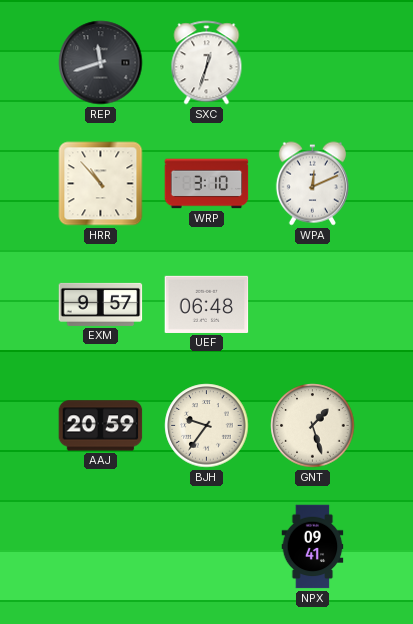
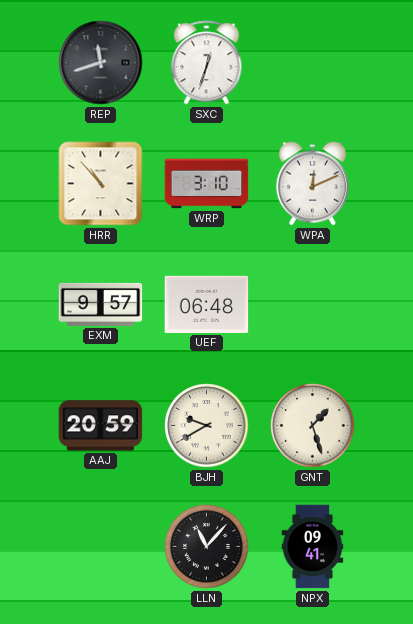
BJH: 9:36 -> 9:40
LLN: none -> 11:07
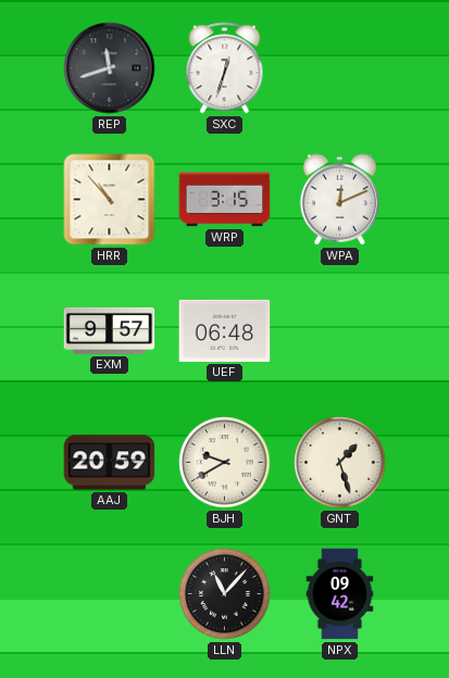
WRP: 3:10 -> 3:15
NPX: 09:41 -> 09:42
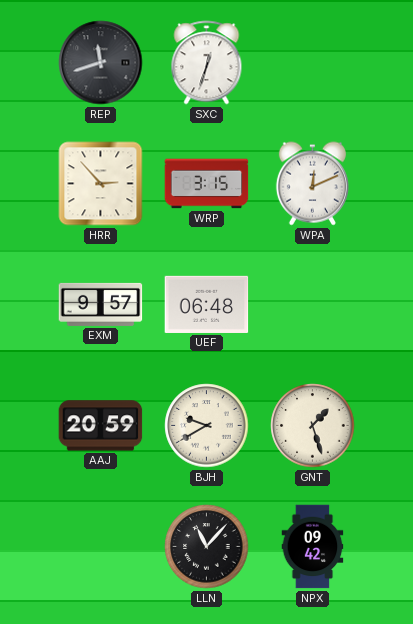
HRR: 10:53 -> 2:53
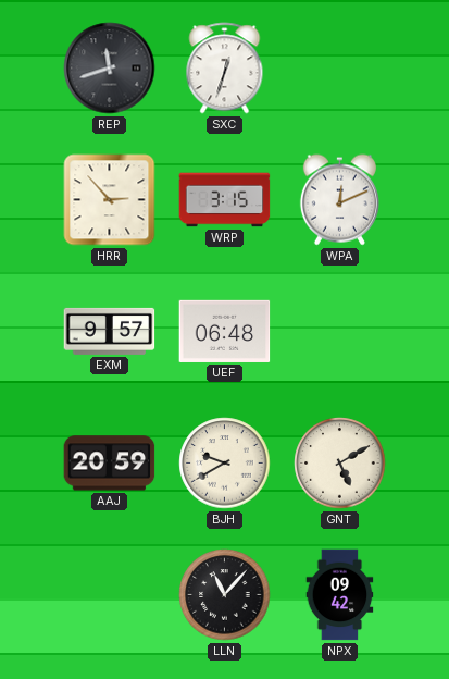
GNT: 1:27 -> 5:10
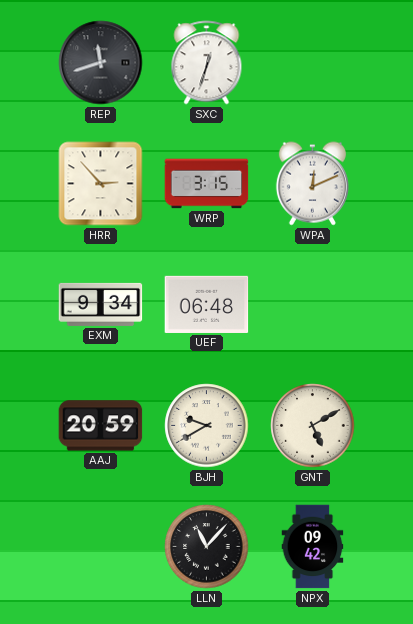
EXM: 9:57 -> 9:34
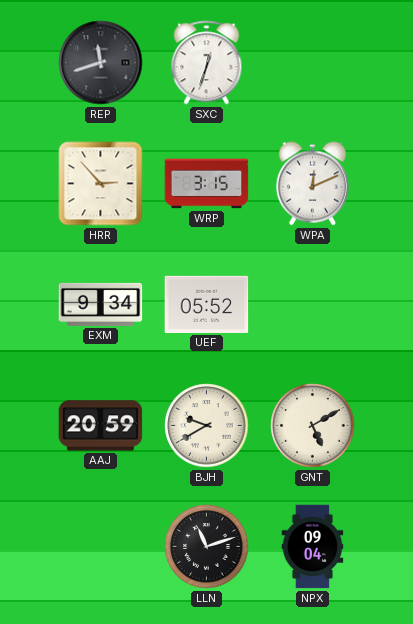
UEF: 06:48 -> 05:52
LLN: 11:07 -> 11:12
NPX: 09:42 -> 09:04
